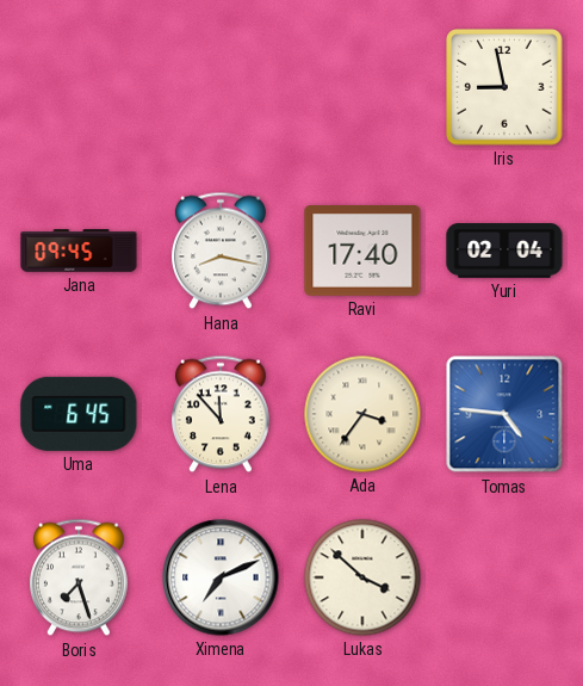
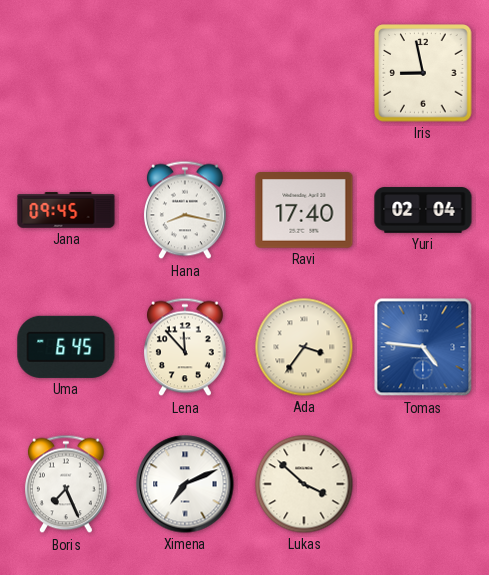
Boris: 7:27 -> 7:26
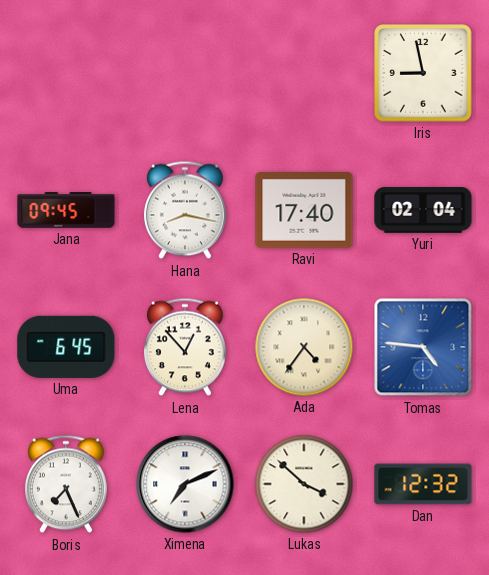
Lena: 11:53 -> 12:53
Ada: 3:36 -> 4:36
Dan: none -> 12:32
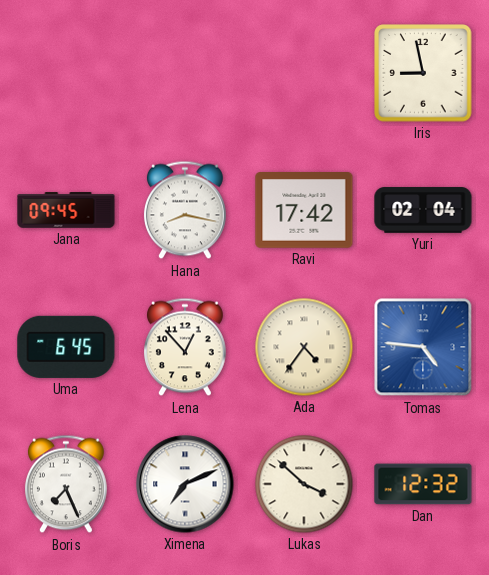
Ravi: 17:40 -> 17:42
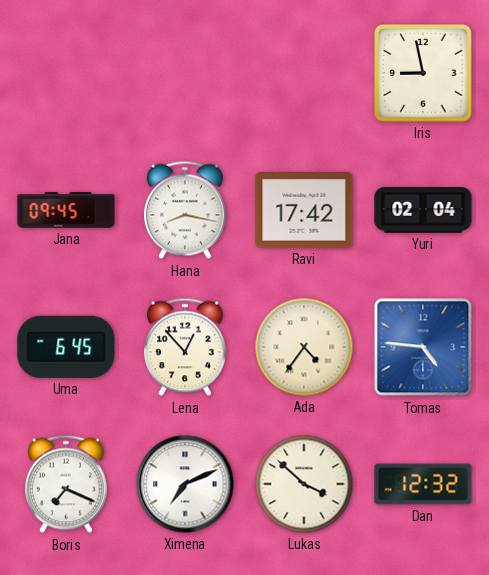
Boris: 7:26 -> 7:19
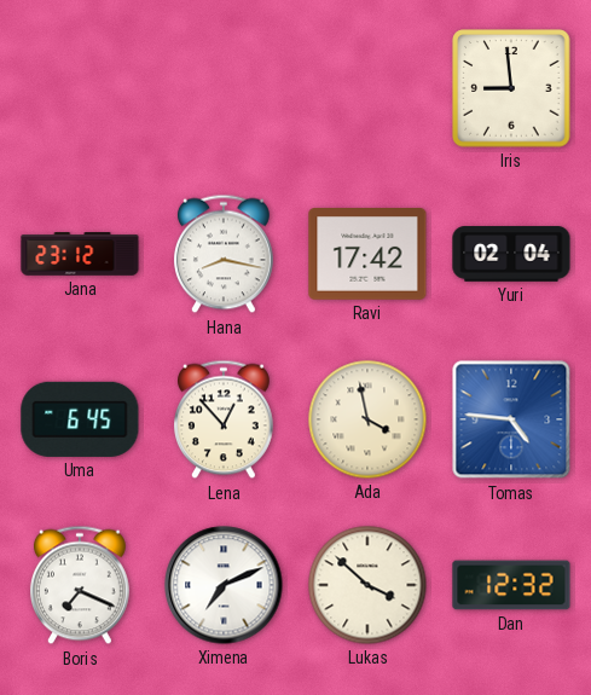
Iris: 8:58 -> 8:59
Jana: 09:45 -> 23:12
Ada: 4:36 -> 3:58
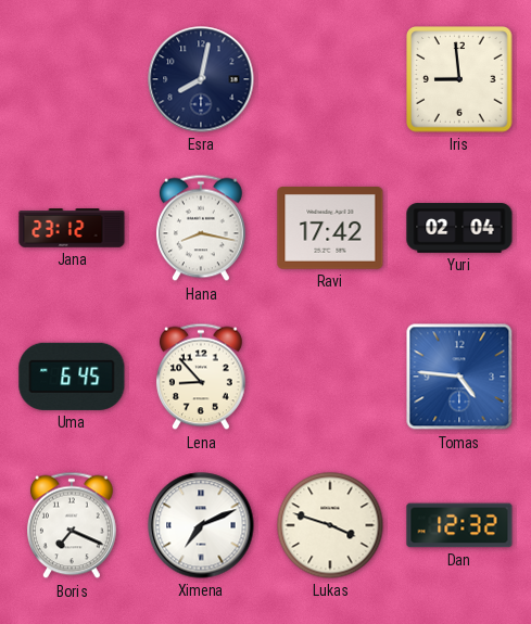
Esra: none -> 8:02
Lena: 12:53 -> 8:53
Ada: 3:58 -> none
Lukas: 3:52 -> 3:48
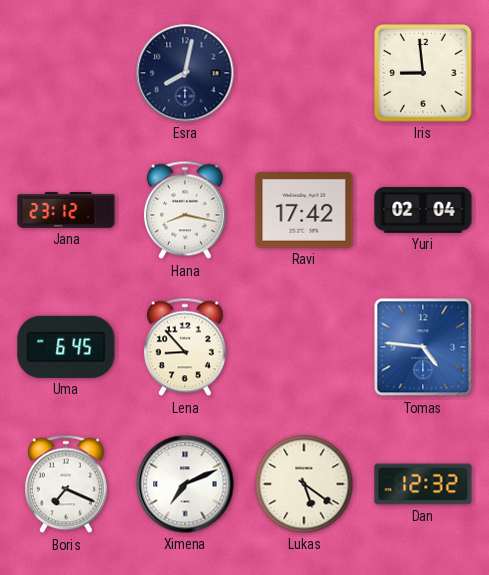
Lukas: 3:48 -> 5:21
